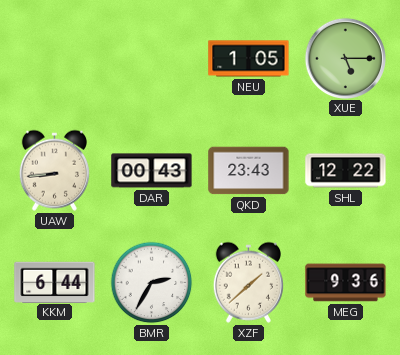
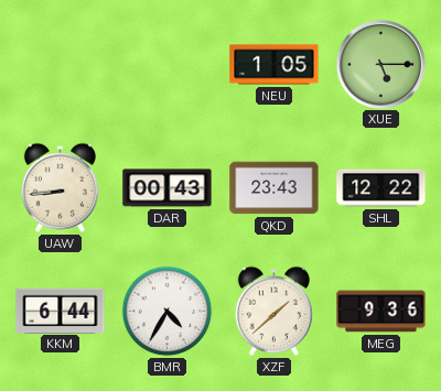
BMR: 2:35 -> 4:35
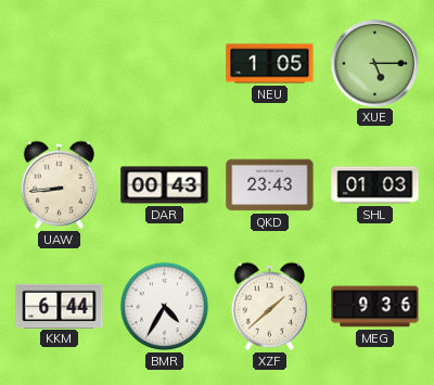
SHL: 12:22 -> 01:03
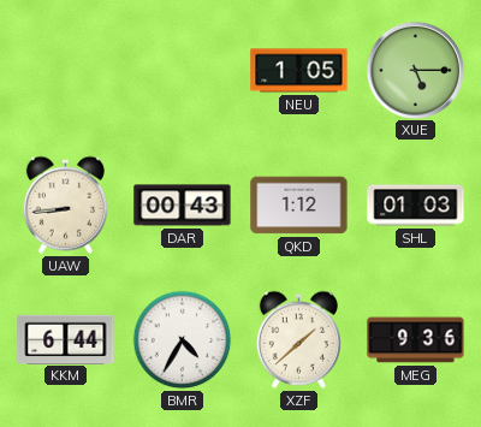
QKD: 23:43 -> 1:12
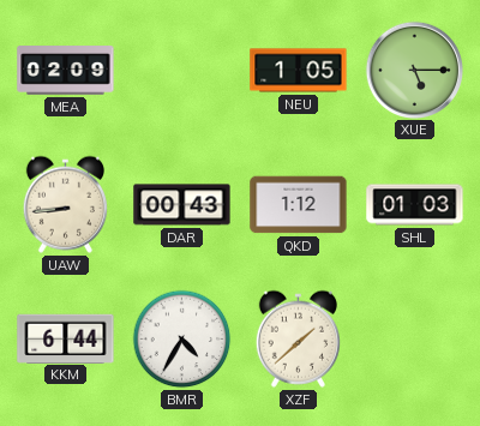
MEA: none -> 02:09
MEG: 9:36 -> none
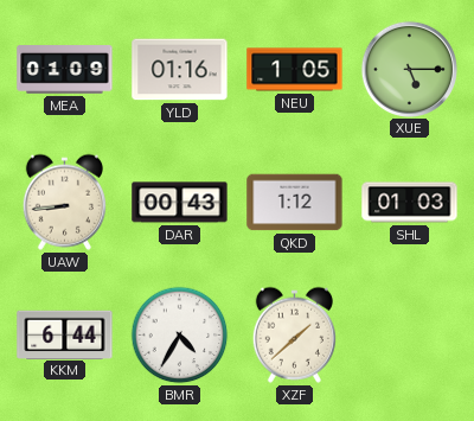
MEA: 02:09 -> 01:09
YLD: none -> 01:16
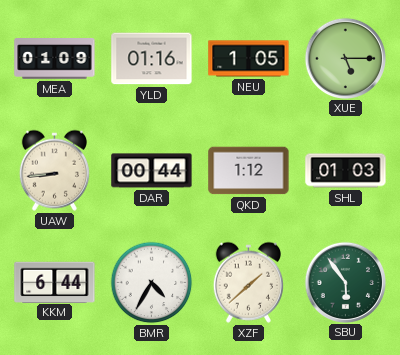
DAR: 00:43 -> 00:44
SBU: none -> 5:54
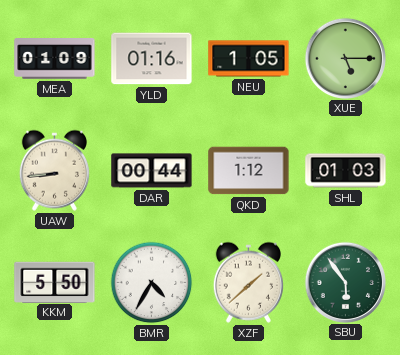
KKM: 6:44 -> 5:50
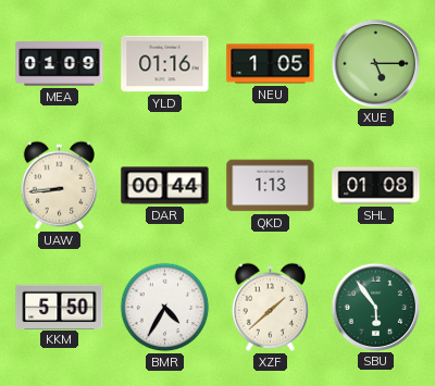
QKD: 1:12 -> 1:13
SHL: 01:03 -> 01:08
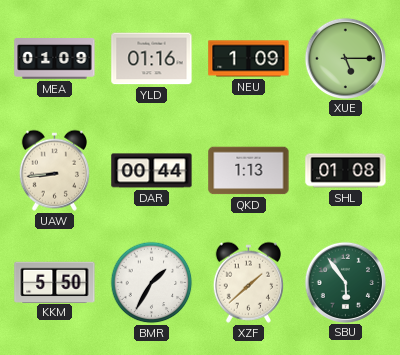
NEU: 1:05 -> 1:09
BMR: 4:35 -> 1:35
